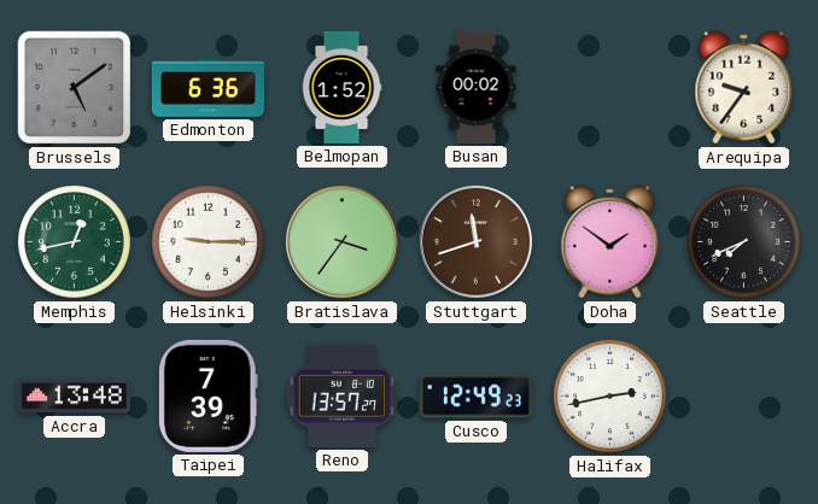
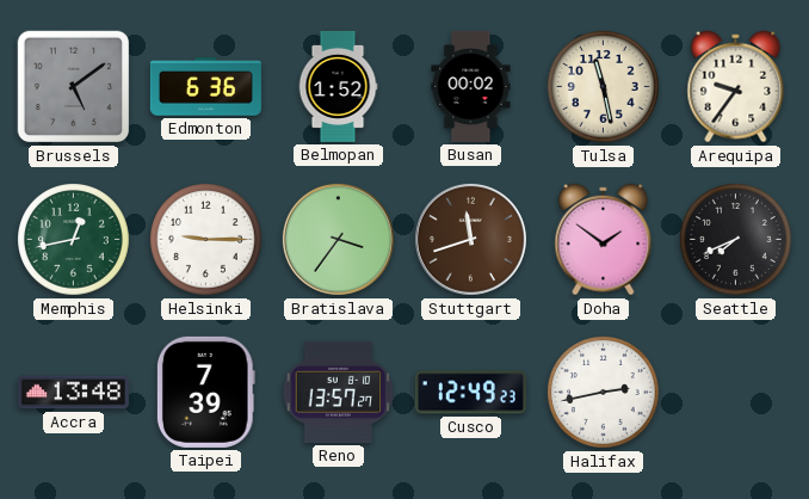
Tulsa: none -> 11:28
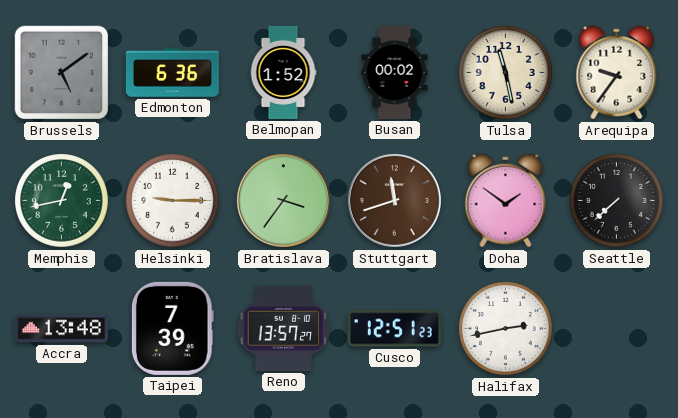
Seattle: 7:41 -> 7:38
Cusco: 12:49 -> 12:51
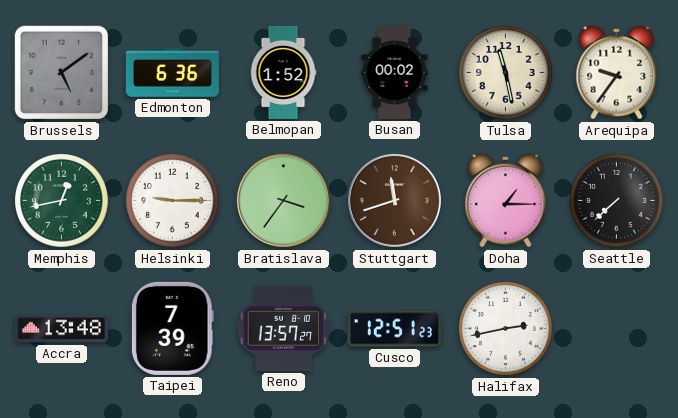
Doha: 1:51 -> 1:15
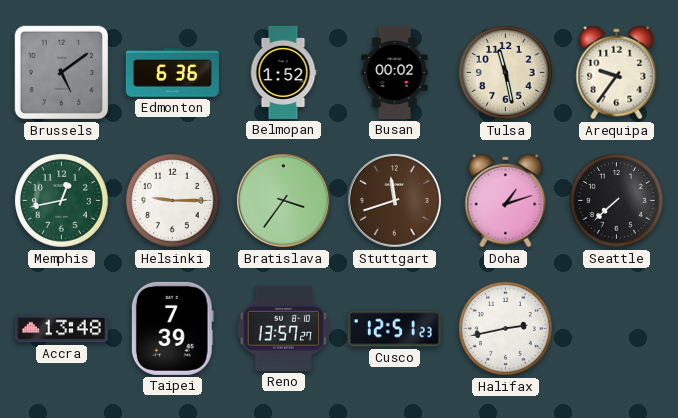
Doha: 1:15 -> 1:12
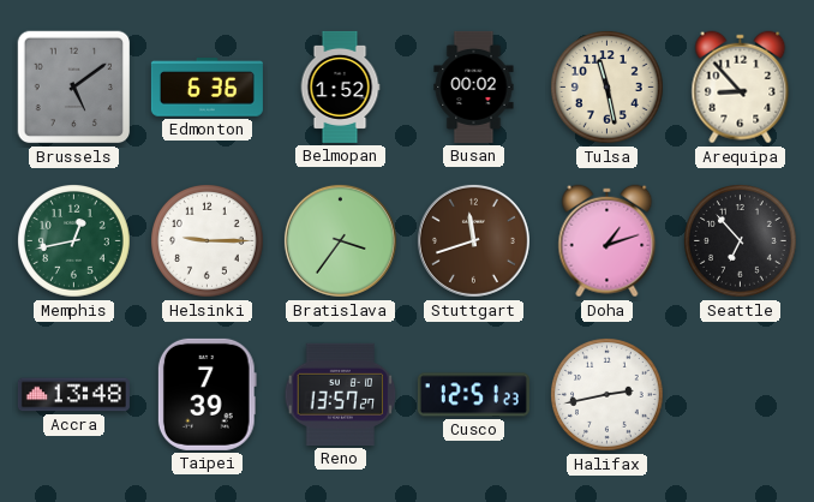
Arequipa: 9:36 -> 8:53
Seattle: 7:38 -> 6:53
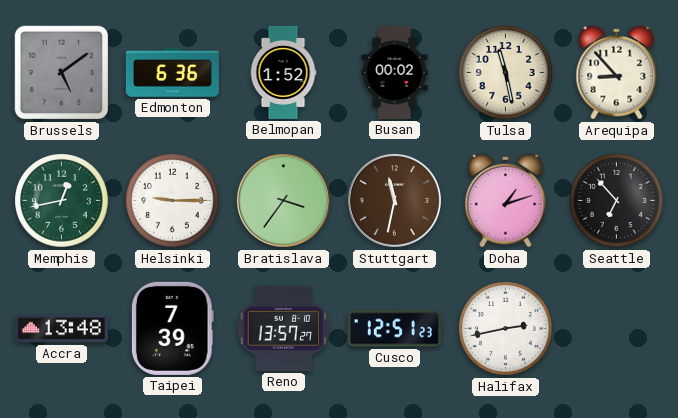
Stuttgart: 11:42 -> 11:32
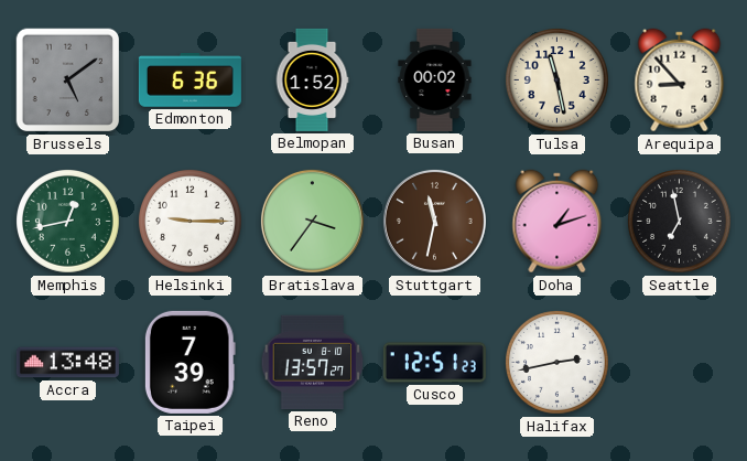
Seattle: 6:53 -> 6:58
